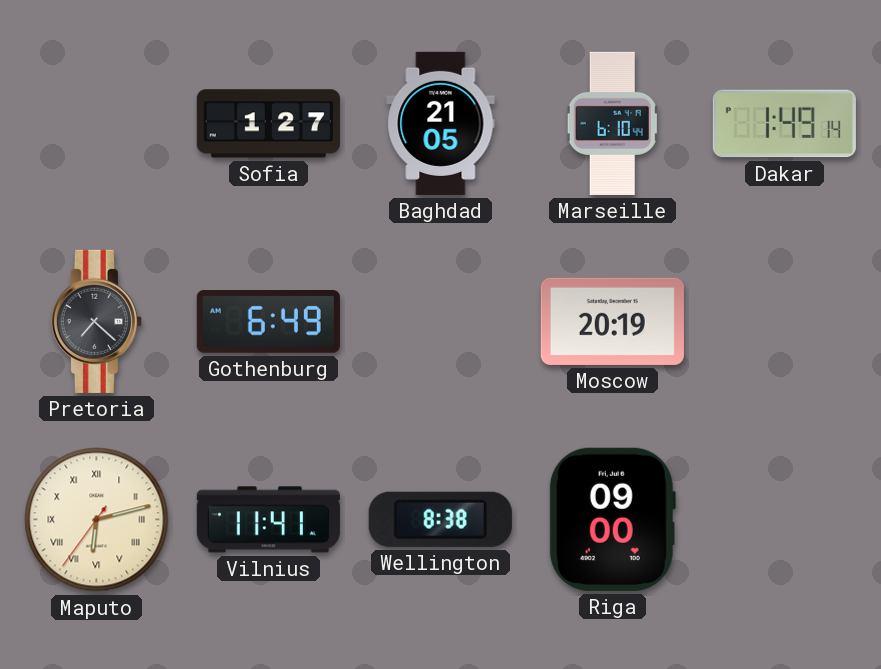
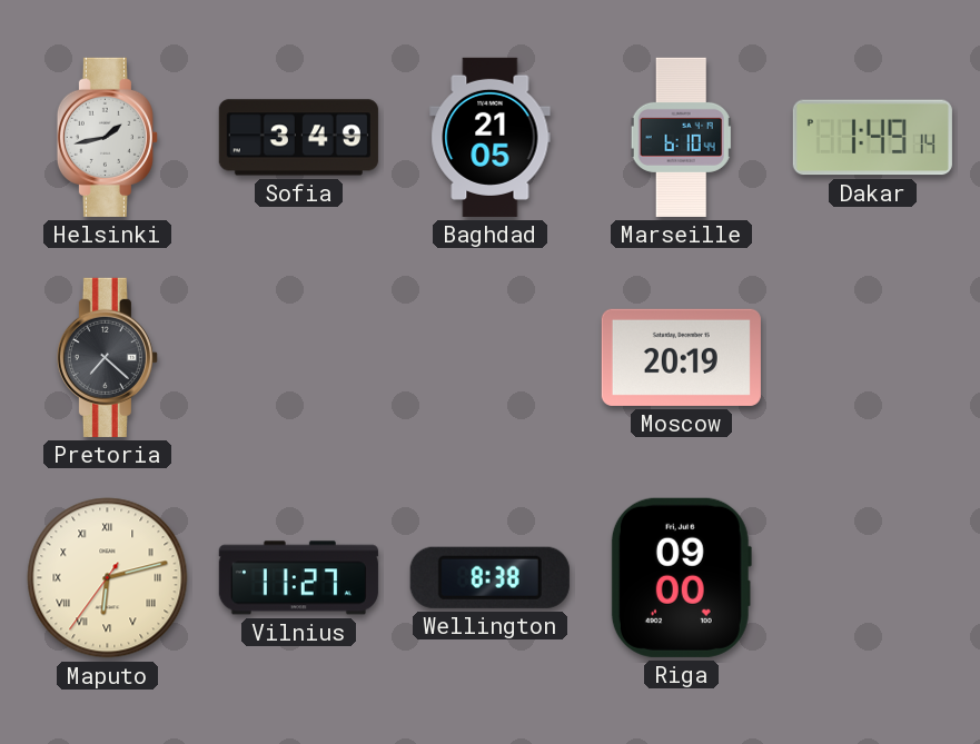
Helsinki: none -> 1:43
Sofia: 1:27 -> 3:49
Gothenburg: 6:49 -> none
Vilnius: 11:41 -> 11:27
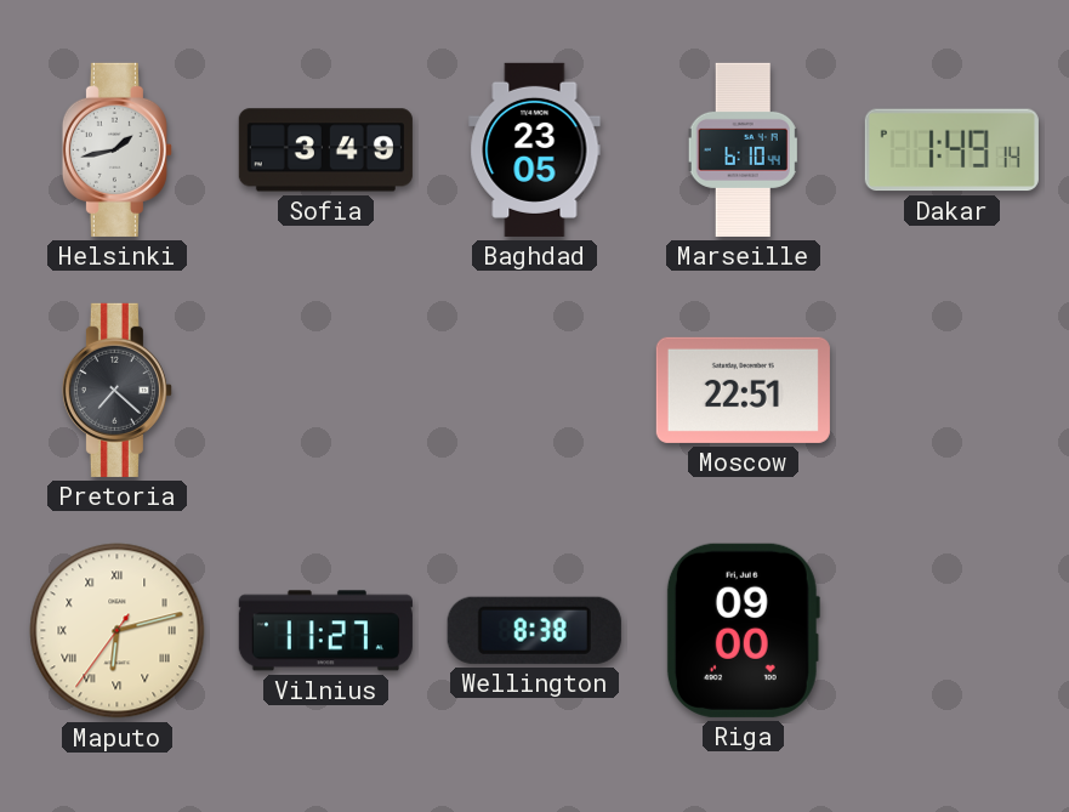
Baghdad: 21:05 -> 23:05
Moscow: 20:19 -> 22:51
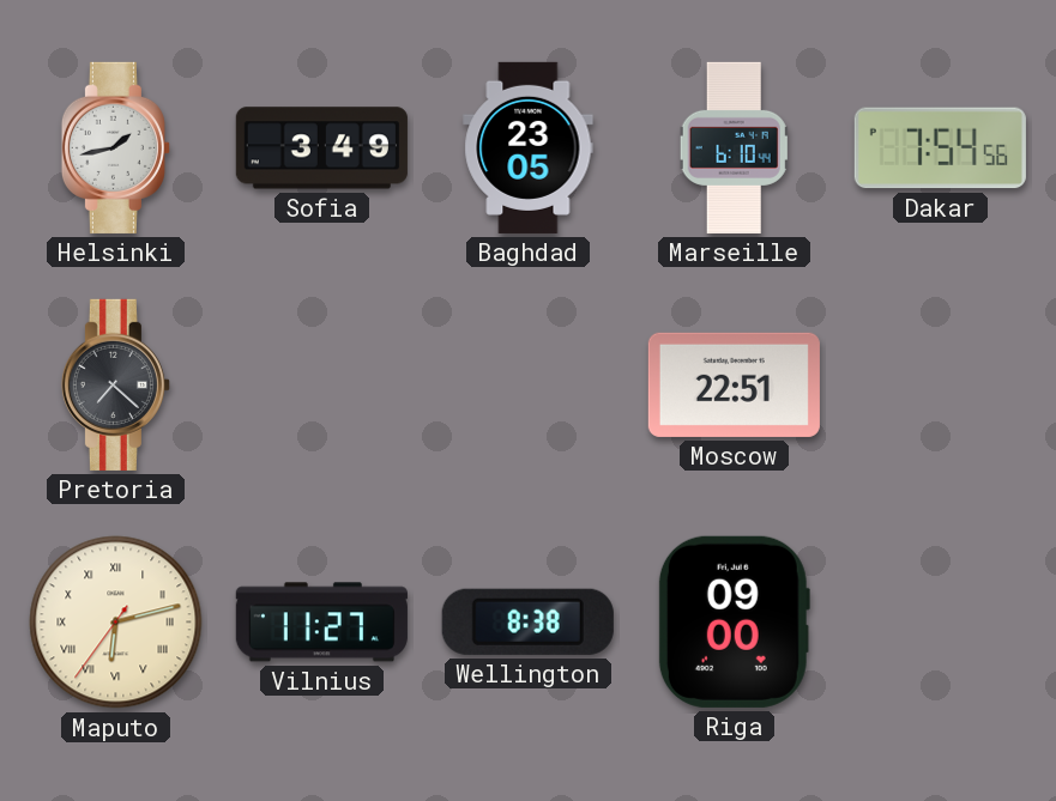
Dakar: 1:49 -> 7:54
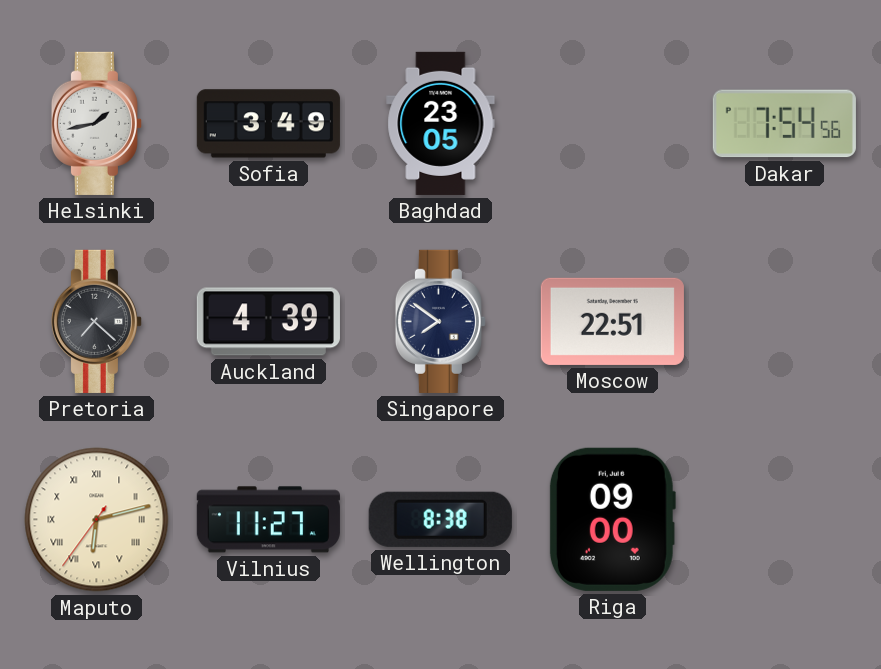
Marseille: 6:10 -> none
Auckland: none -> 4:39
Singapore: none -> 7:51
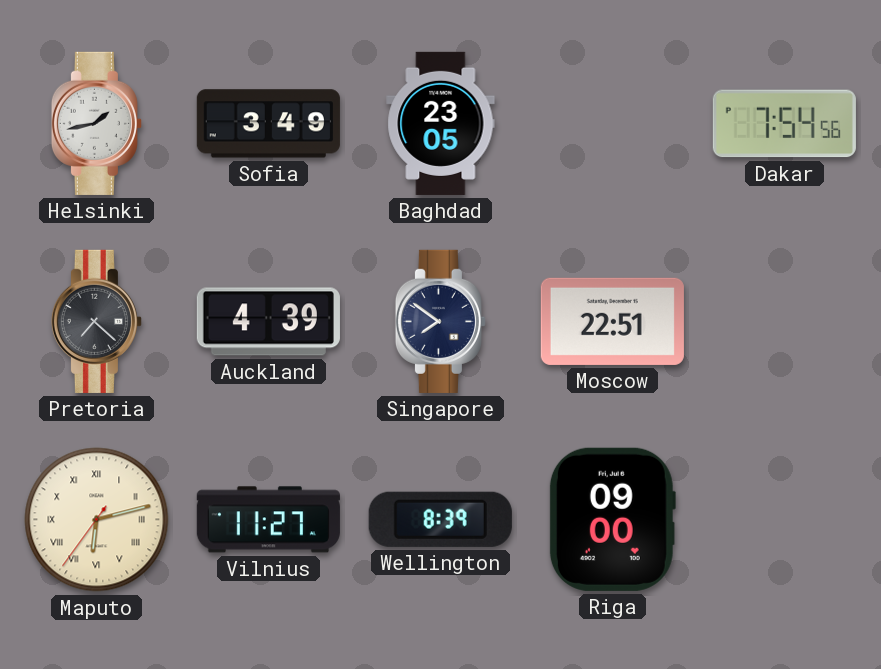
Wellington: 8:38 -> 8:39
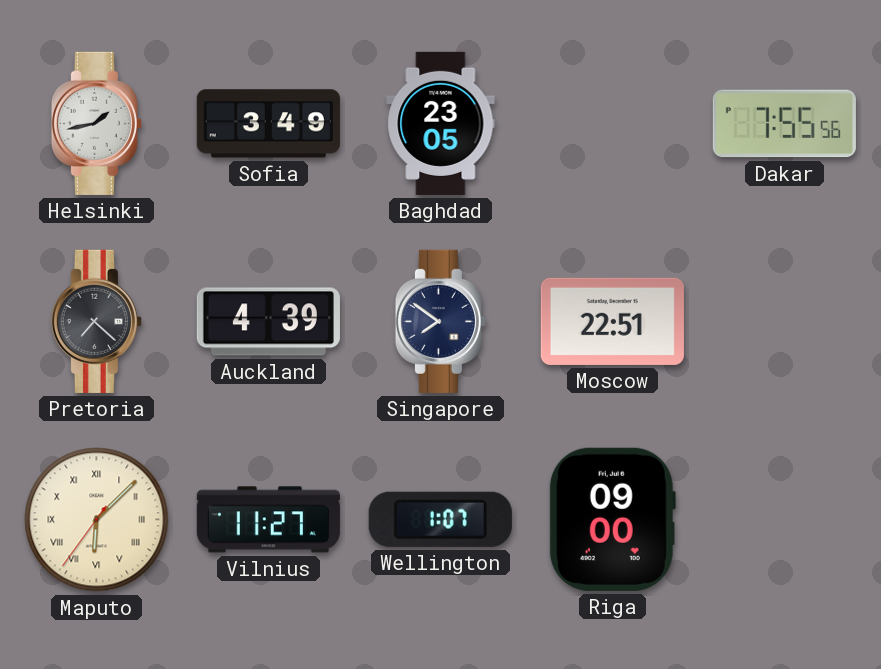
Dakar: 7:54 -> 7:55
Maputo: 6:12 -> 6:07
Wellington: 8:39 -> 1:07
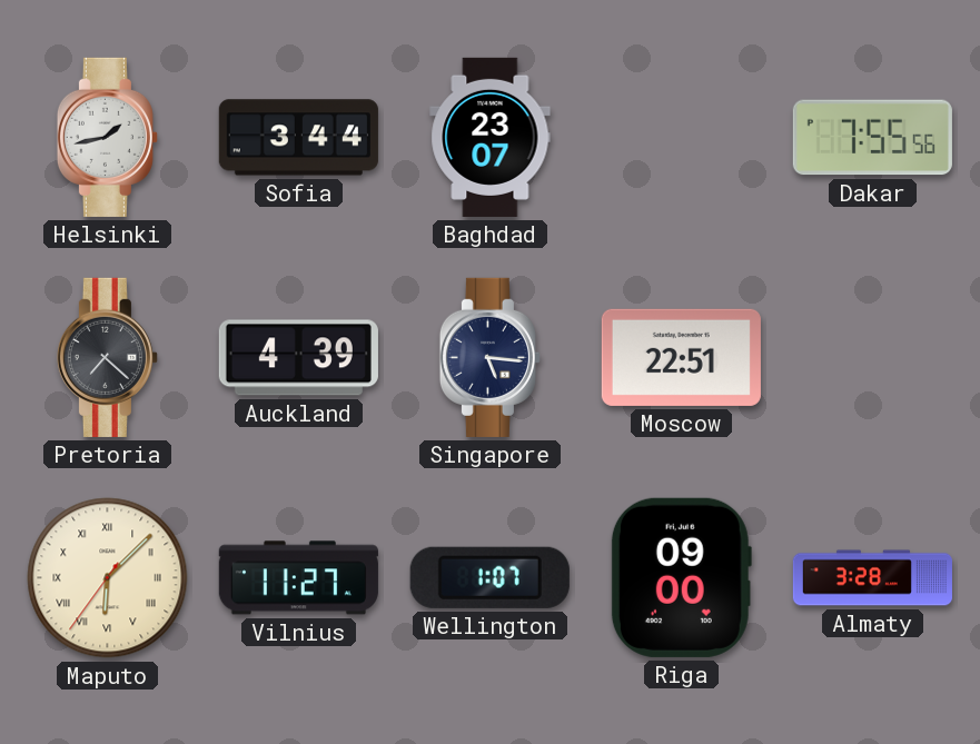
Sofia: 3:49 -> 3:44
Baghdad: 23:05 -> 23:07
Singapore: 7:51 -> 5:16
Almaty: none -> 3:28
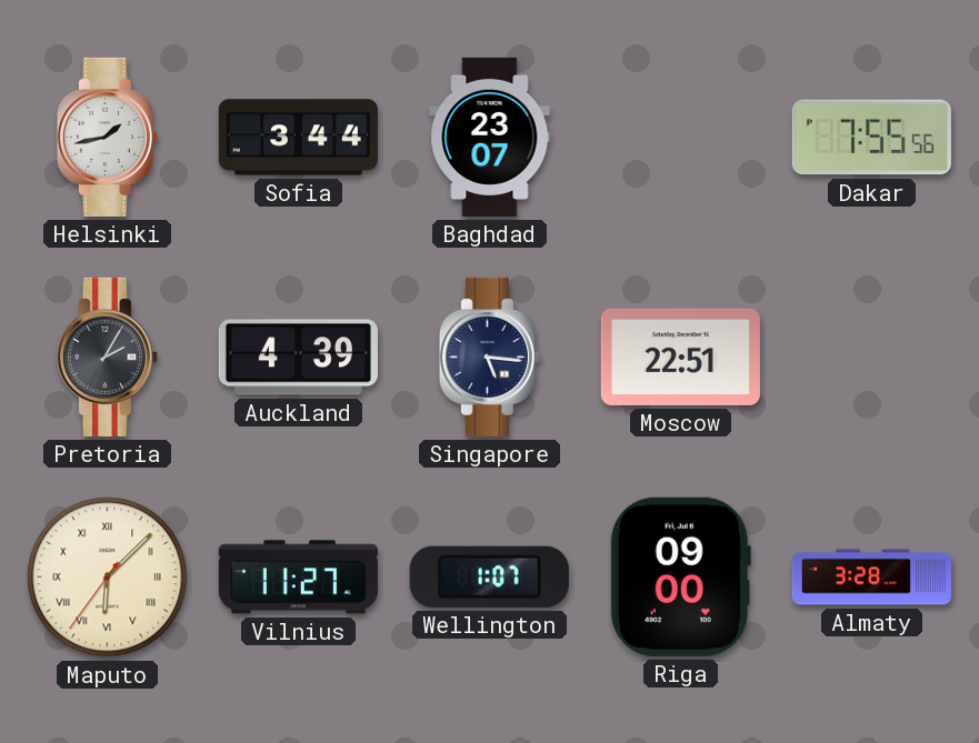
Pretoria: 7:22 -> 2:05
